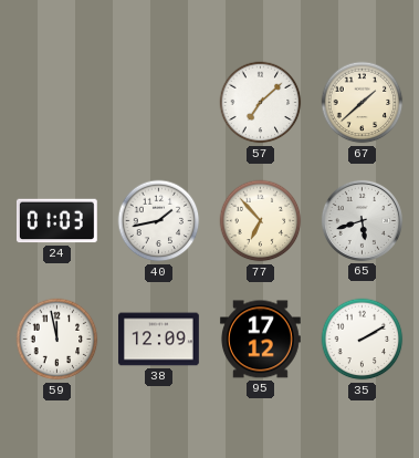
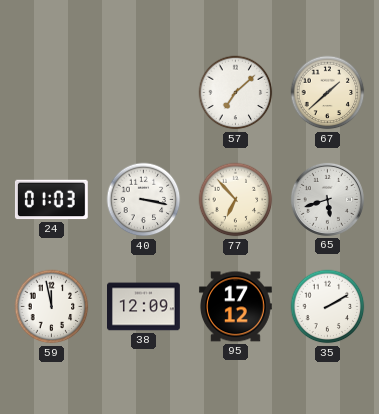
40: 1:43 -> 3:17
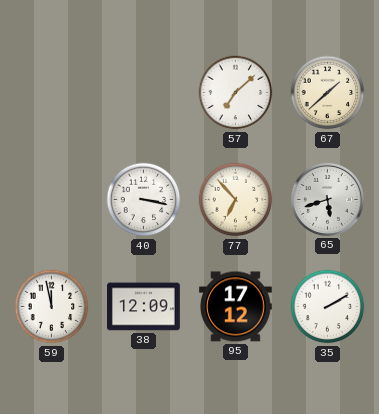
24: 01:03 -> none
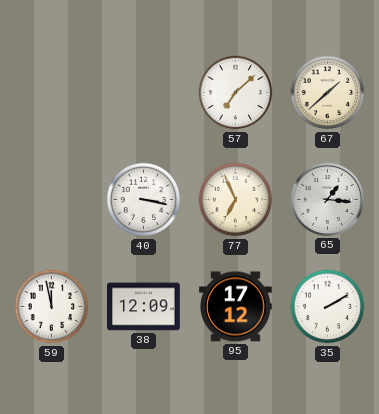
77: 6:53 -> 6:56
65: 5:42 -> 1:16
